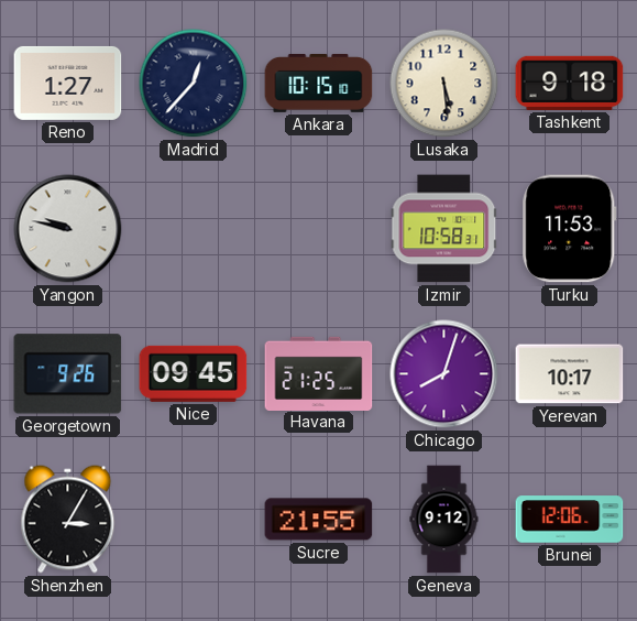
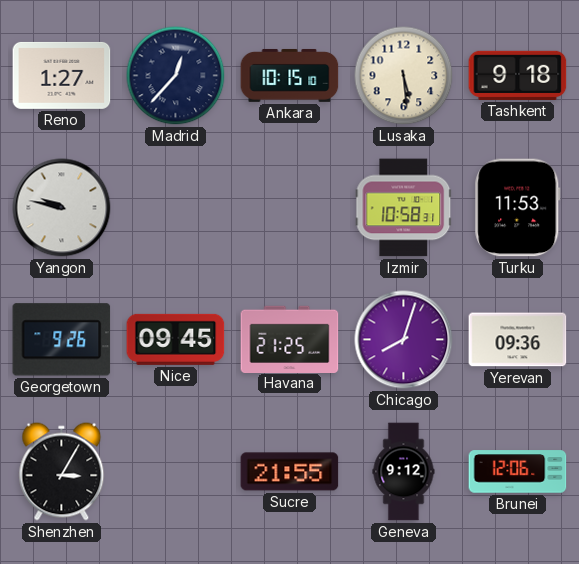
Yerevan: 10:17 -> 09:36
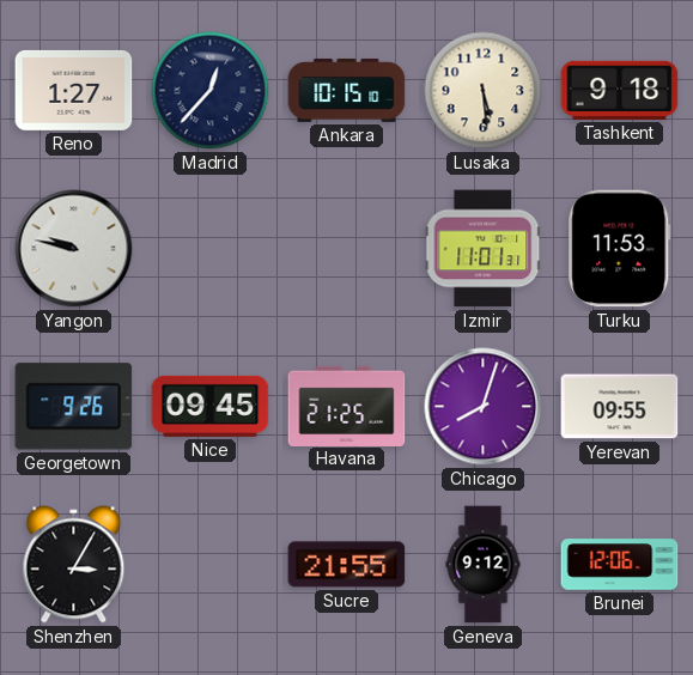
Izmir: 10:58 -> 11:01
Yerevan: 09:36 -> 09:55
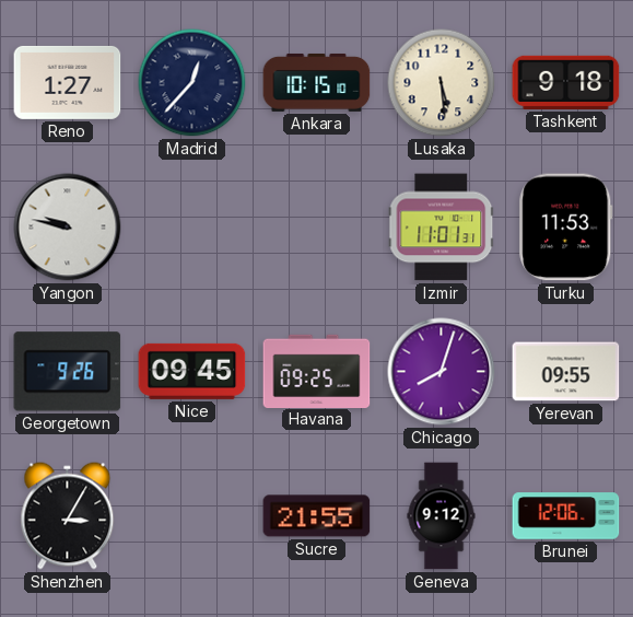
Havana: 21:25 -> 09:25
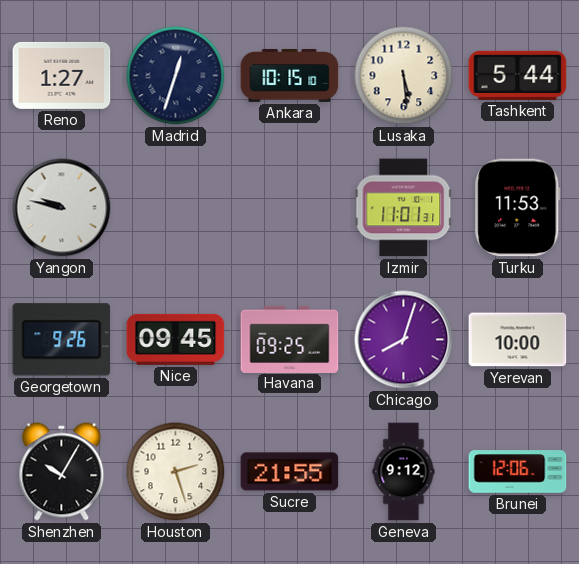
Madrid: 12:37 -> 12:33
Tashkent: 9:18 -> 5:44
Yerevan: 09:55 -> 10:00
Shenzhen: 3:05 -> 10:05
Houston: none -> 2:27
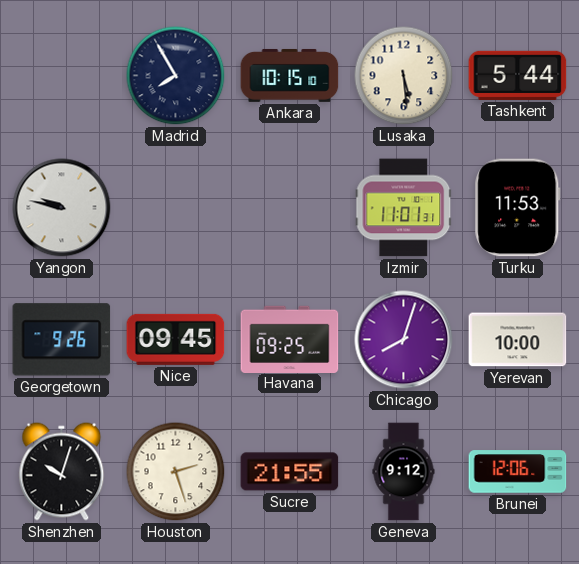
Reno: 1:27 -> none
Madrid: 12:33 -> 7:55
Shenzhen: 10:05 -> 10:03
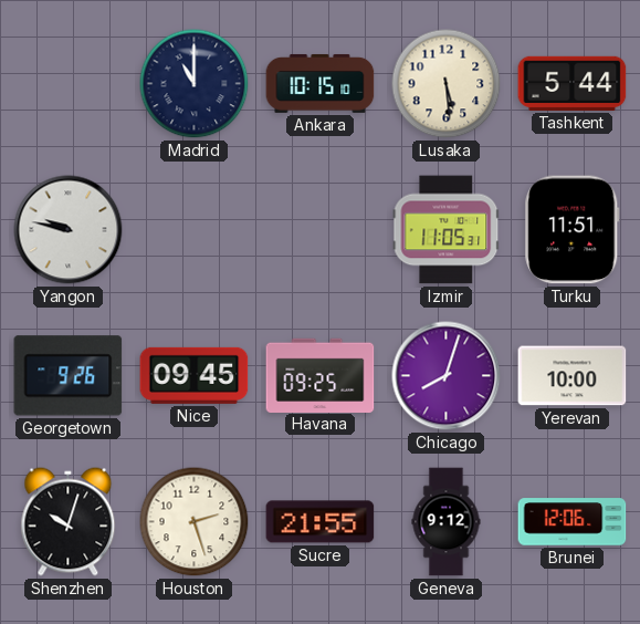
Madrid: 7:55 -> 11:00
Izmir: 11:01 -> 11:05
Turku: 11:53 -> 11:51
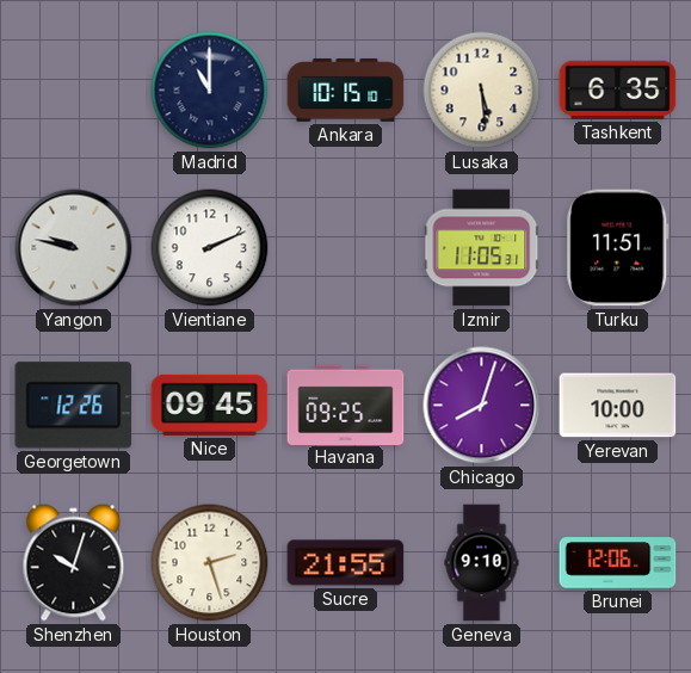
Tashkent: 5:44 -> 6:35
Vientiane: none -> 2:11
Georgetown: 9:26 -> 12:26
Geneva: 9:12 -> 9:10
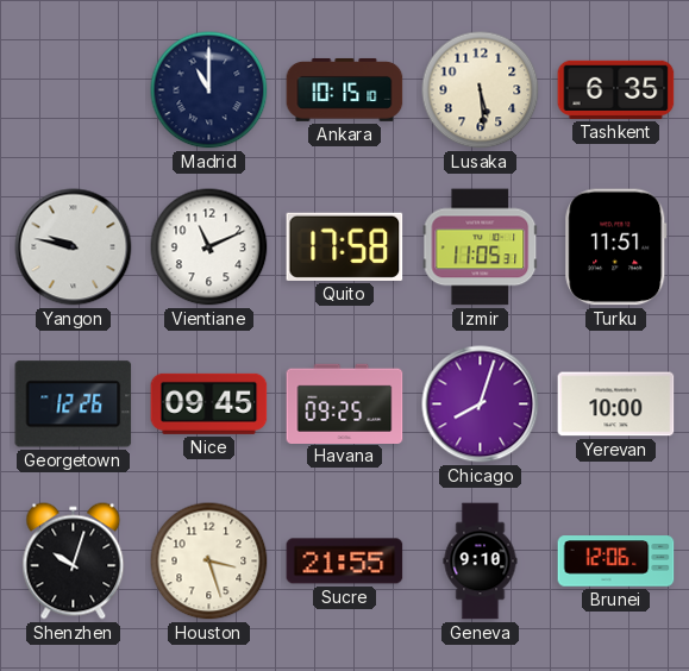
Vientiane: 2:11 -> 11:11
Quito: none -> 17:58
Houston: 2:27 -> 3:27
